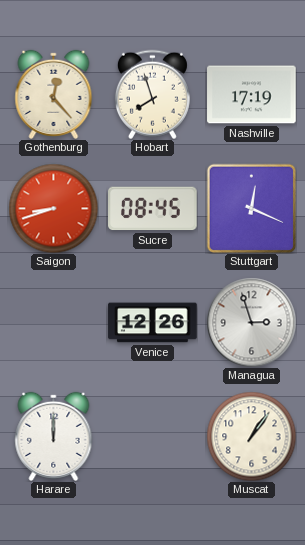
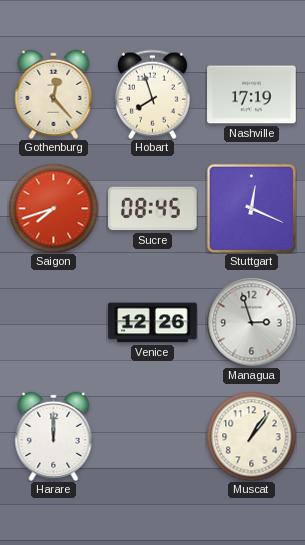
Saigon: 8:42 -> 7:42
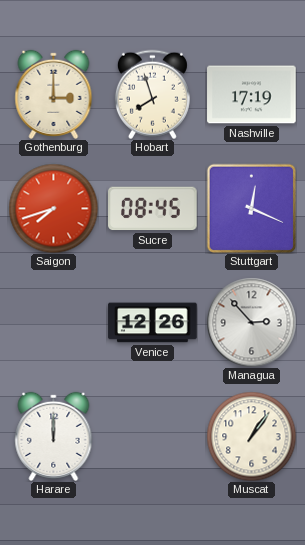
Gothenburg: 12:23 -> 3:00
Managua: 2:57 -> 2:53
